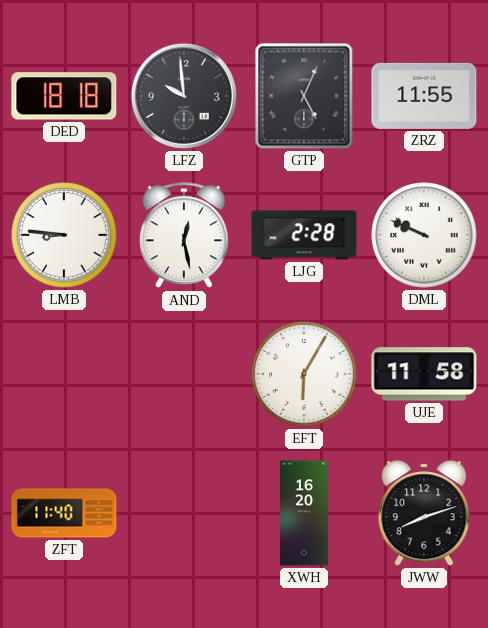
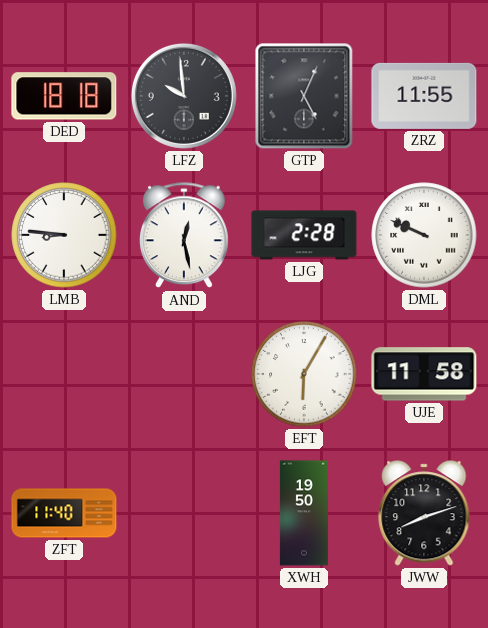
XWH: 16:20 -> 19:50
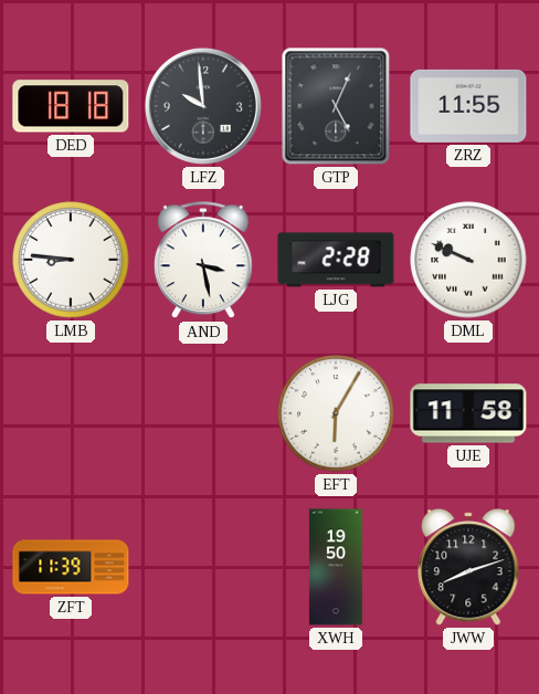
AND: 12:28 -> 3:28
ZFT: 11:40 -> 11:39
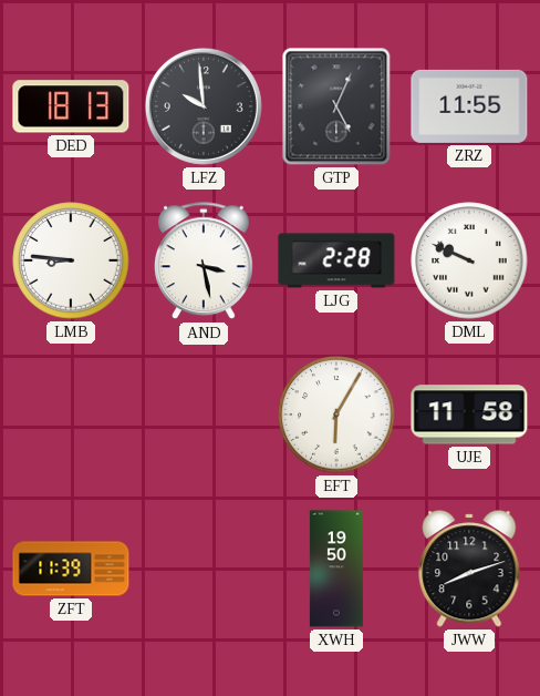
DED: 18:18 -> 18:13
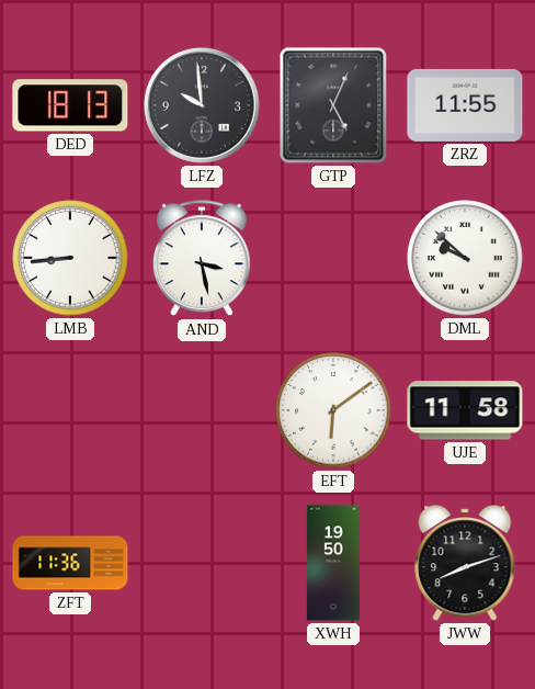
LMB: 8:46 -> 8:44
LJG: 2:28 -> none
DML: 9:49 -> 9:52
EFT: 6:05 -> 6:09
ZFT: 11:39 -> 11:36
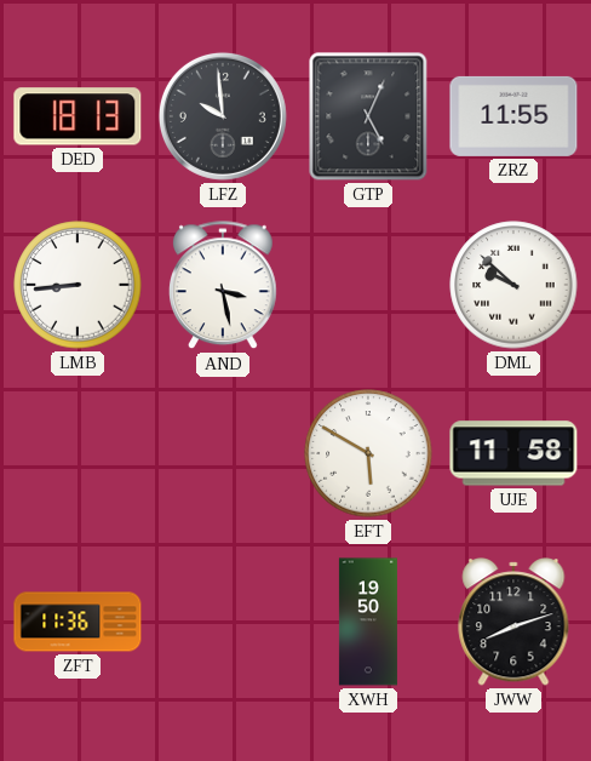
EFT: 6:09 -> 5:50
